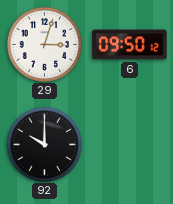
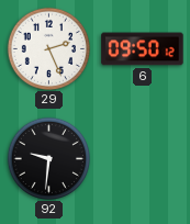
29: 3:03 -> 2:26
92: 10:00 -> 9:31
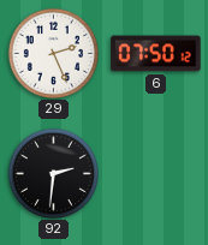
6: 09:50 -> 07:50
92: 9:31 -> 2:31
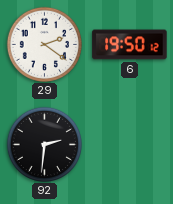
29: 2:26 -> 2:21
6: 07:50 -> 19:50
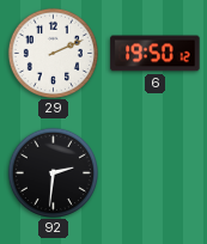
29: 2:21 -> 2:11
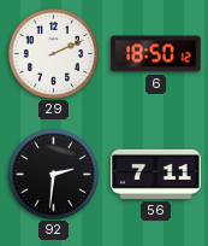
6: 19:50 -> 18:50
56: none -> 7:11
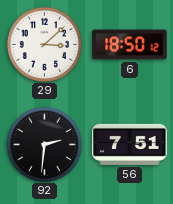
29: 2:11 -> 3:08
56: 7:11 -> 7:51
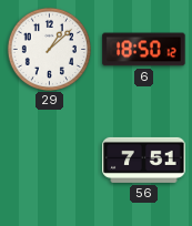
29: 3:08 -> 1:08
92: 2:31 -> none
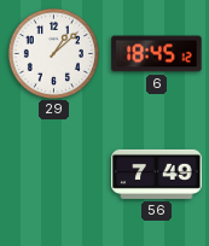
6: 18:50 -> 18:45
56: 7:51 -> 7:49
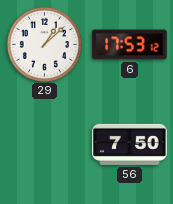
6: 18:45 -> 17:53
56: 7:49 -> 7:50
